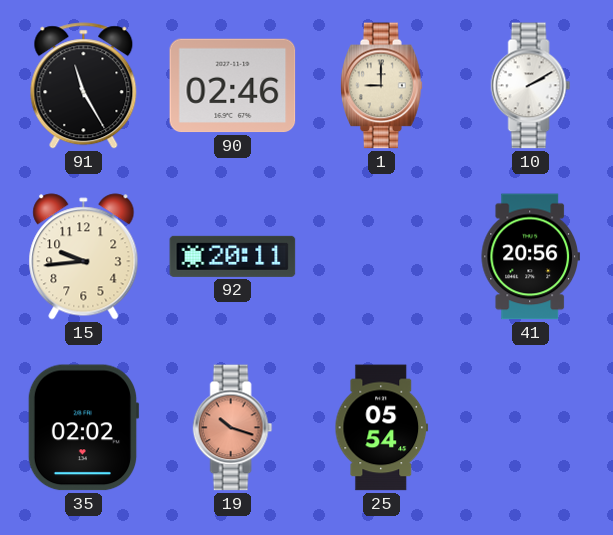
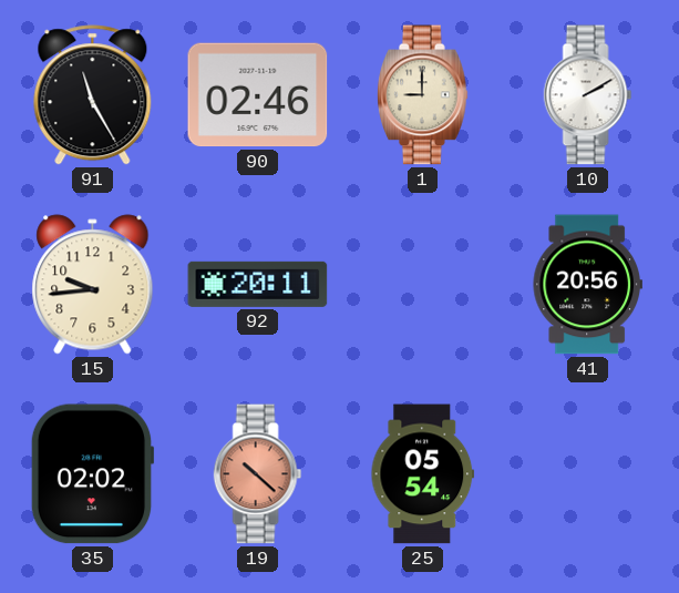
19: 10:18 -> 10:22
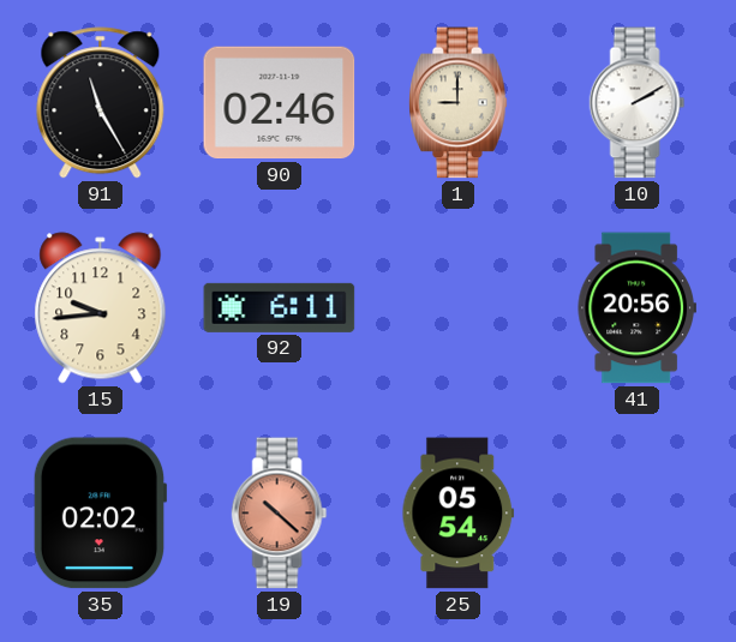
92: 20:11 -> 6:11
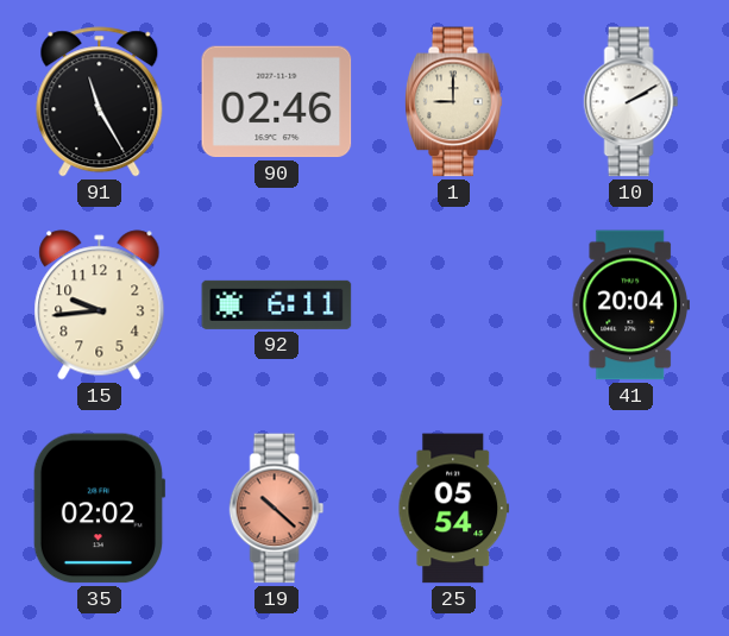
41: 20:56 -> 20:04
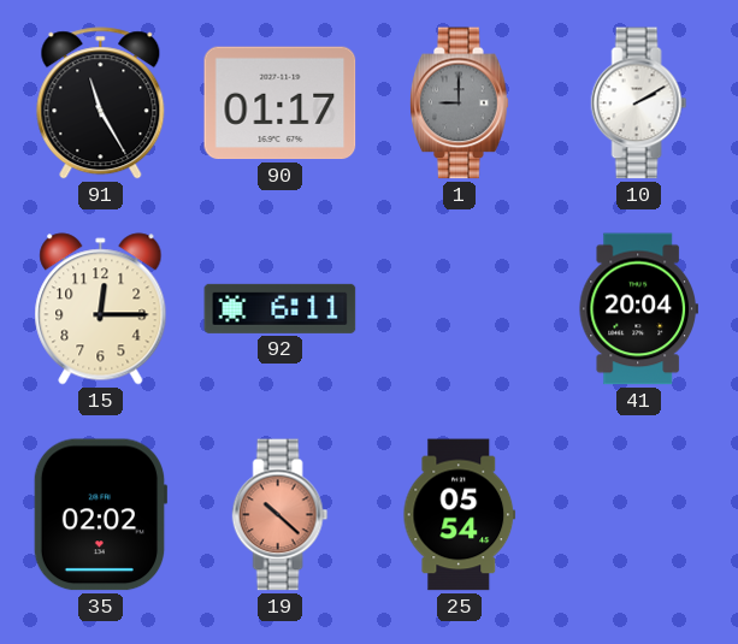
90: 02:46 -> 01:17
1 dial: cream -> grey
15: 9:44 -> 12:15
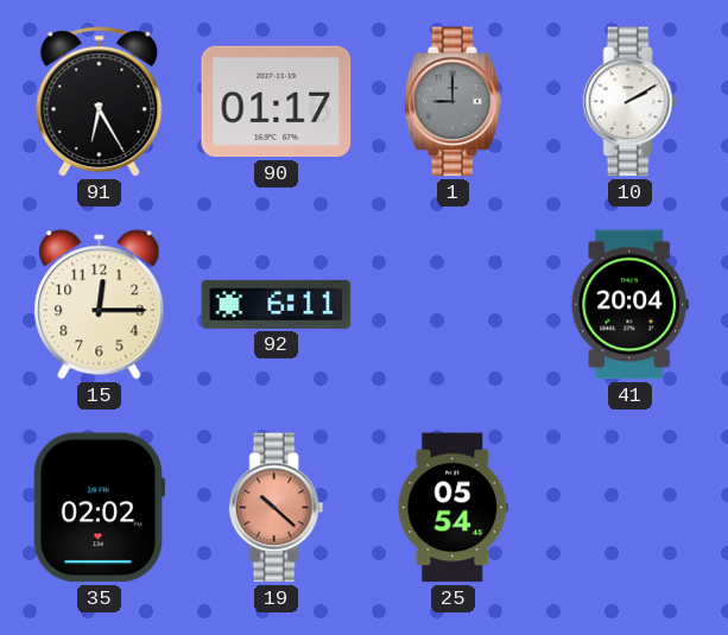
91: 11:25 -> 6:25
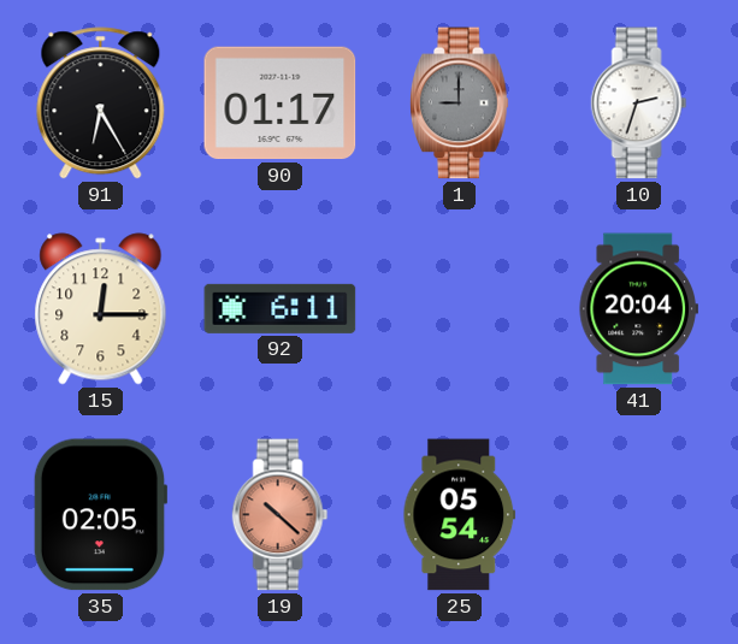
10: 2:10 -> 2:33
35: 02:02 -> 02:05
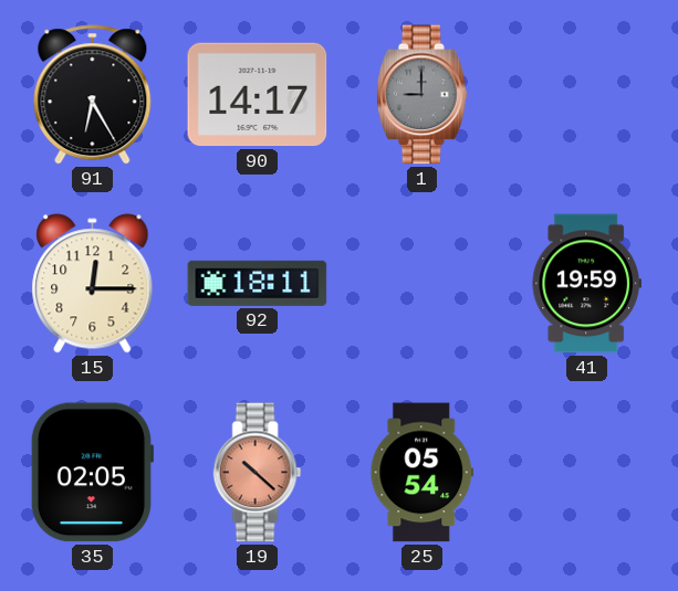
90: 01:17 -> 14:17
10: 2:33 -> none
92: 6:11 -> 18:11
41: 20:04 -> 19:59
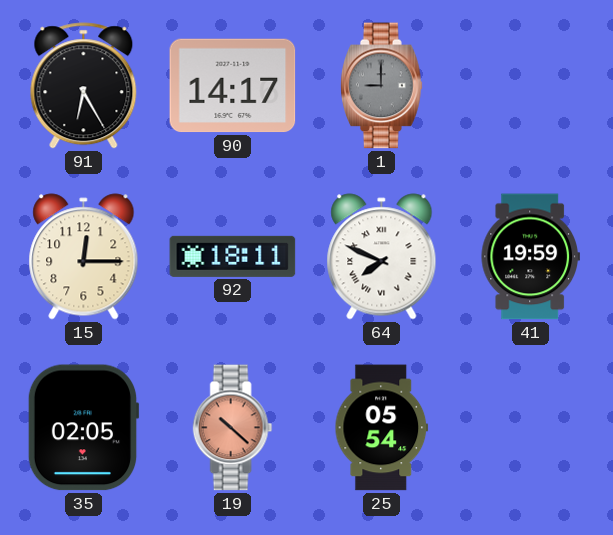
64: none -> 7:49
